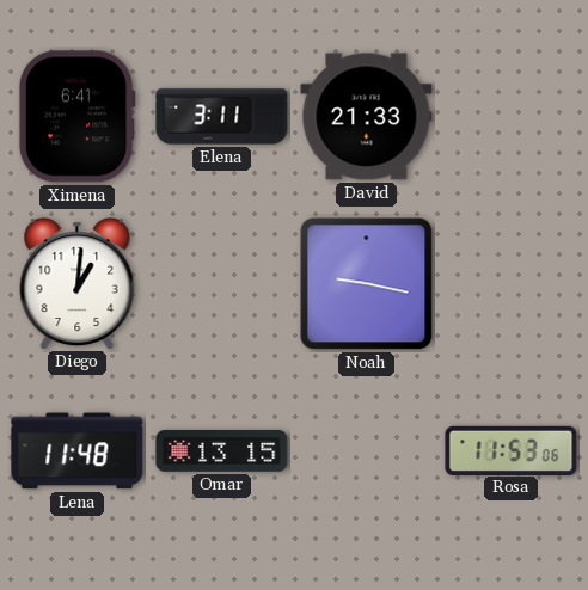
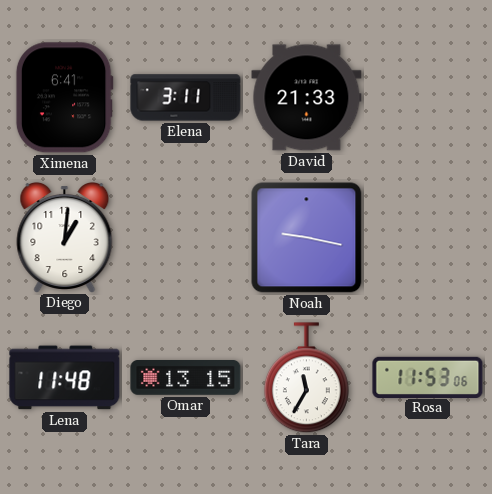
Tara: none -> 11:35
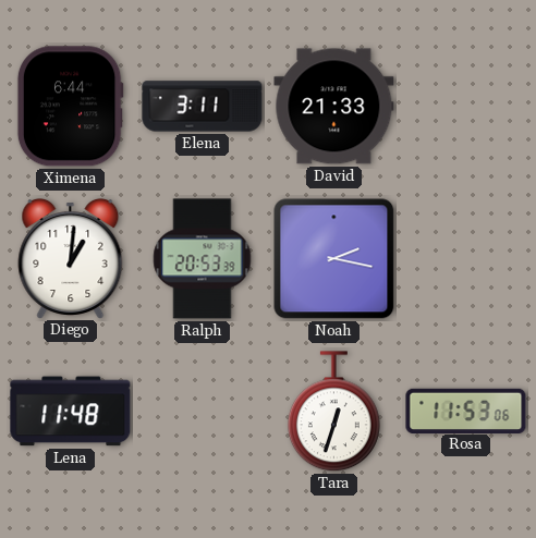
Ximena: 6:41 -> 6:44
Ralph: none -> 20:53
Noah: 9:17 -> 2:17
Omar: 13:15 -> none
Tara: 11:35 -> 12:33
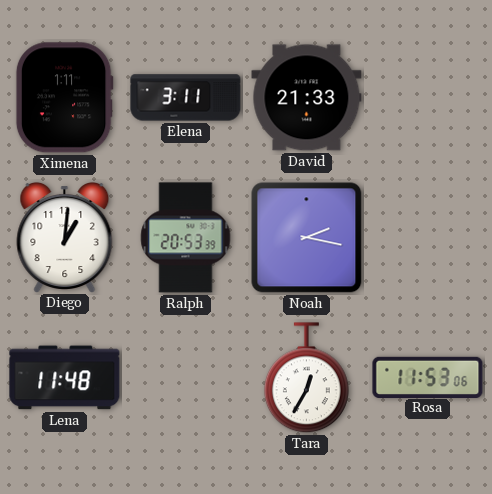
Ximena: 6:44 -> 1:11
Tara: 12:33 -> 12:35
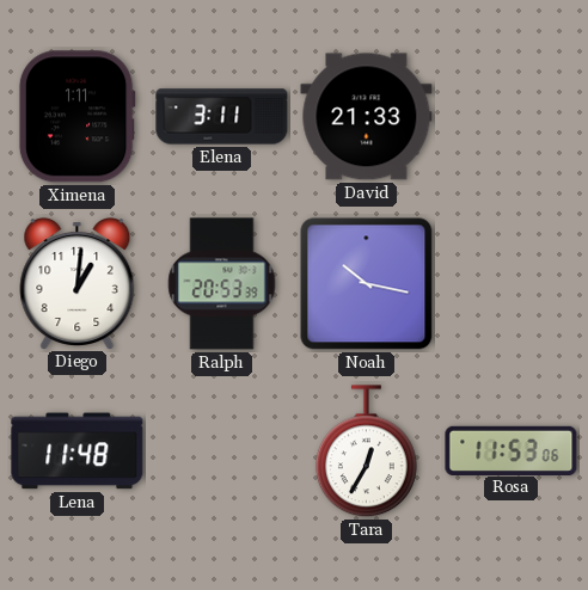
Noah: 2:17 -> 10:17
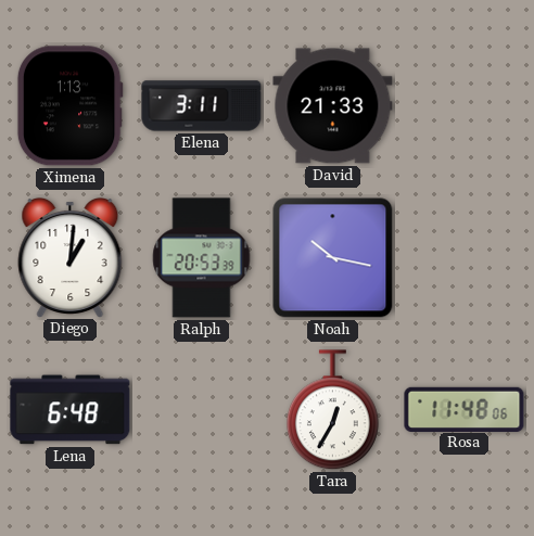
Ximena: 1:11 -> 1:13
Lena: 11:48 -> 6:48
Rosa: 11:53 -> 11:48
